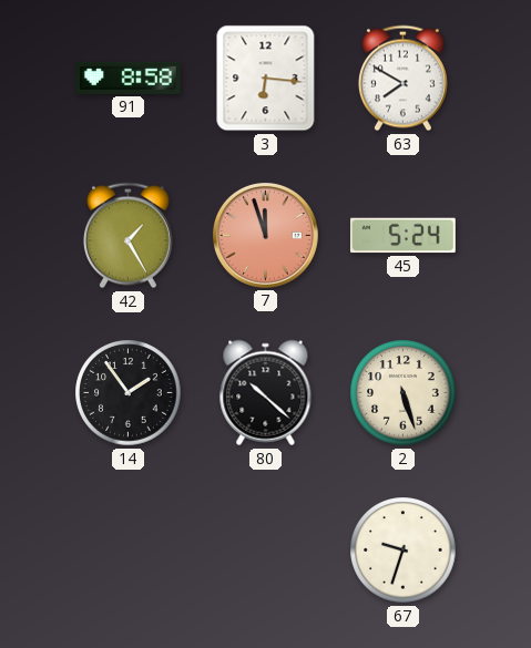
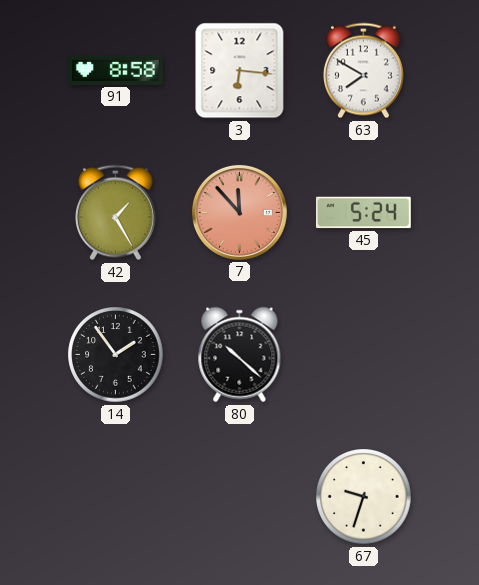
7: 11:57 -> 11:53
2: 5:27 -> none
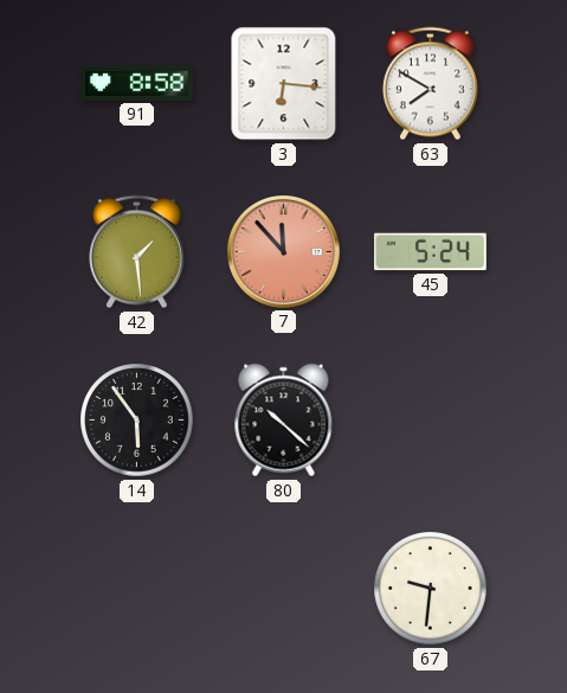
42: 1:25 -> 1:29
14: 1:54 -> 5:54
67: 9:33 -> 9:31
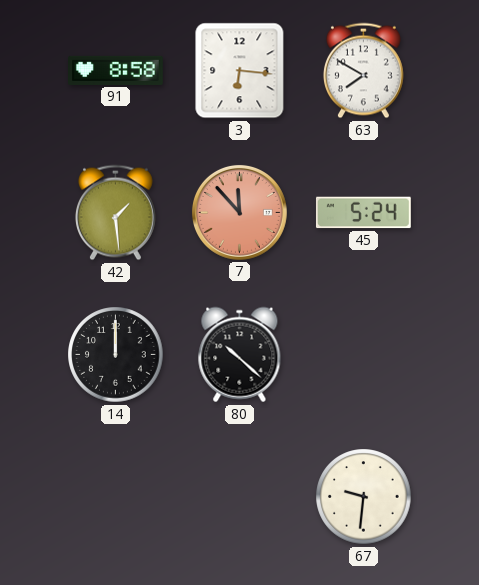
14: 5:54 -> 12:00
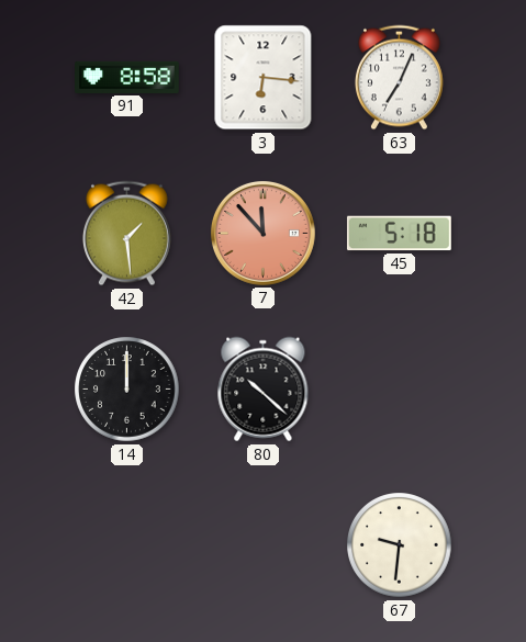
63: 7:50 -> 7:04
45: 5:24 -> 5:18
